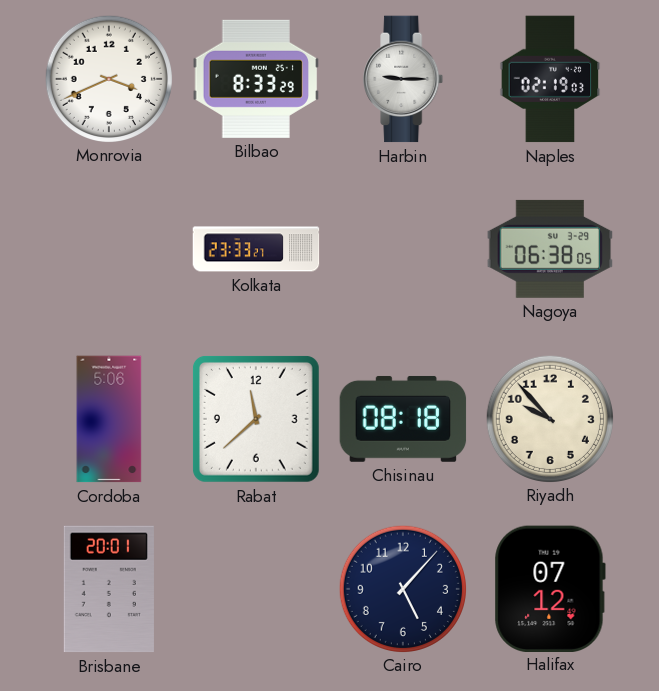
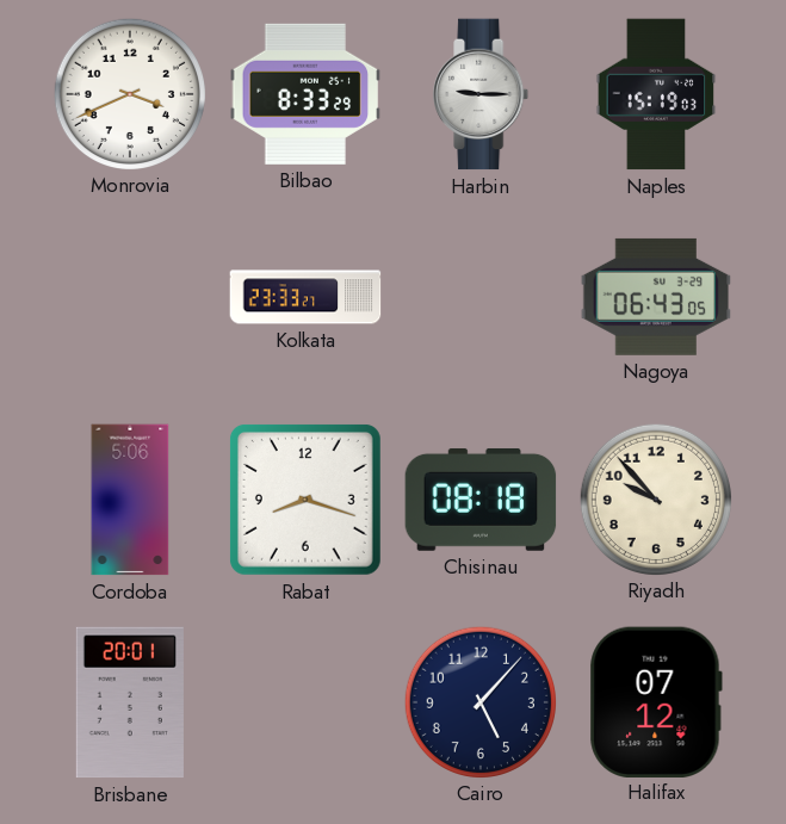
Naples: 02:19 -> 15:19
Nagoya: 06:38 -> 06:43
Rabat: 11:38 -> 8:18
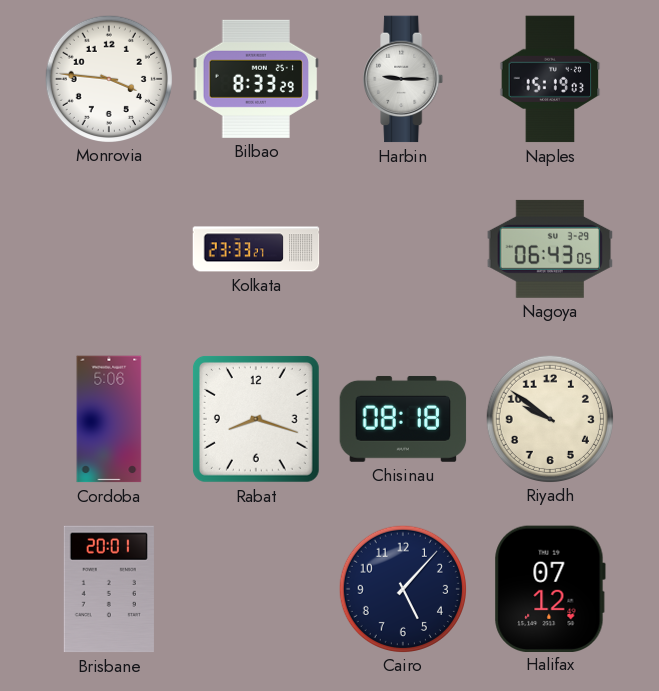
Monrovia: 3:41 -> 3:46
Riyadh: 9:53 -> 9:51
